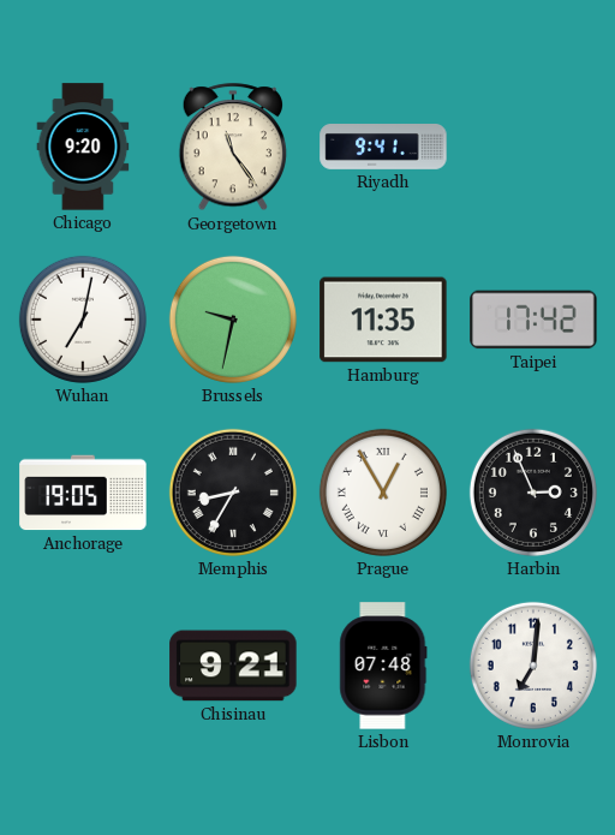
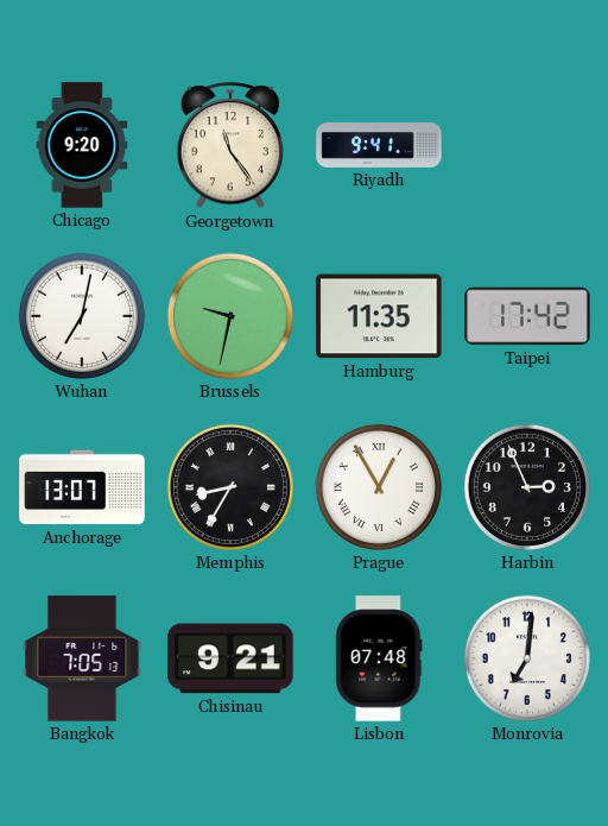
Anchorage: 19:05 -> 13:07
Bangkok: none -> 7:05
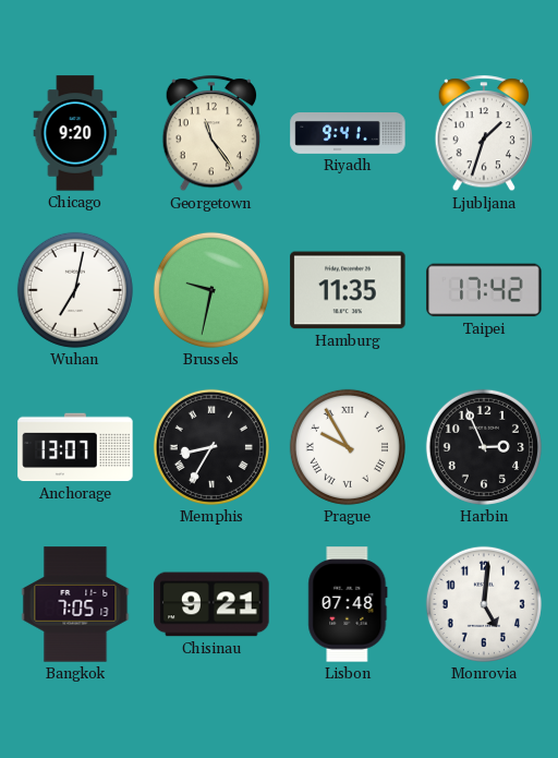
Ljubljana: none -> 1:33
Prague: 12:55 -> 9:55
Monrovia: 7:01 -> 5:01
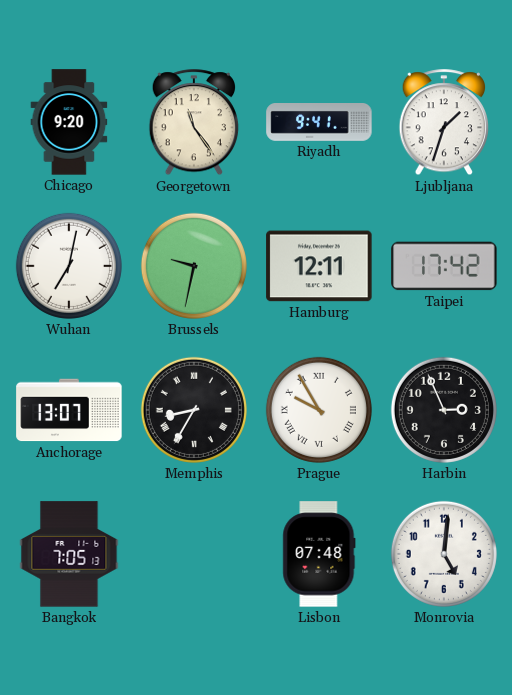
Hamburg: 11:35 -> 12:11
Chisinau: 9:21 -> none
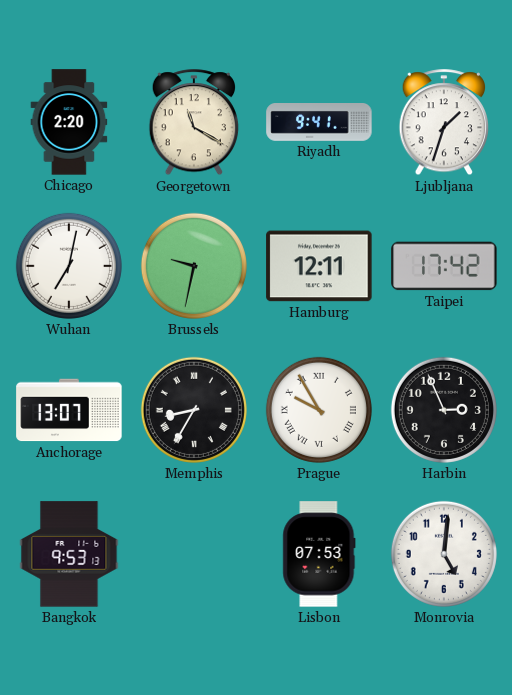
Chicago: 9:20 -> 2:20
Georgetown: 11:24 -> 11:20
Bangkok: 7:05 -> 9:53
Lisbon: 07:48 -> 07:53
